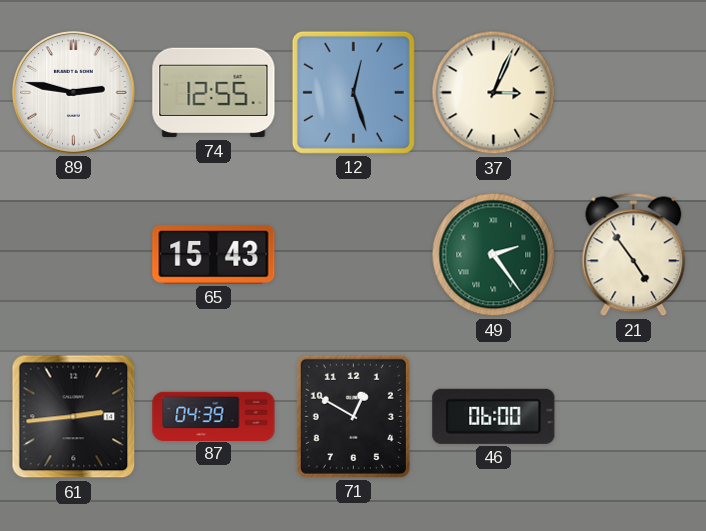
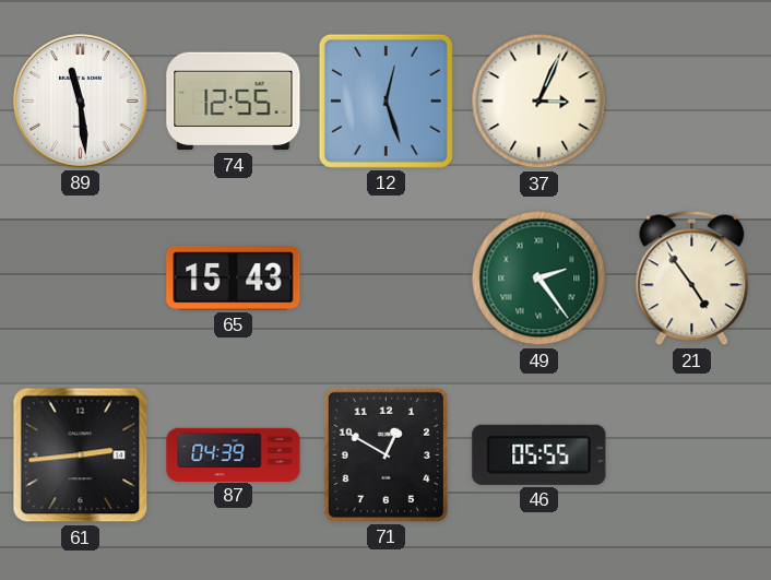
89: 2:47 -> 11:29
46: 06:00 -> 05:55
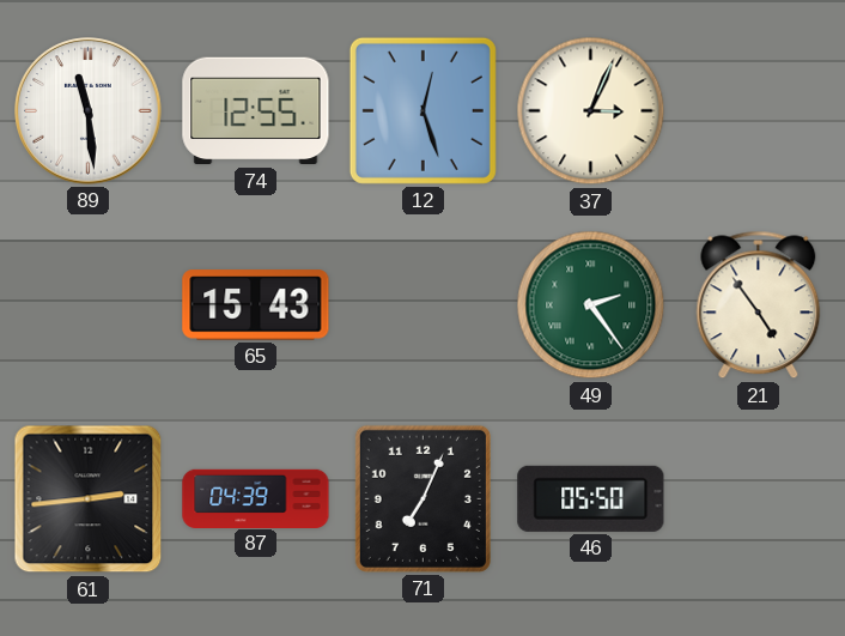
71: 12:50 -> 7:04
46: 05:55 -> 05:50
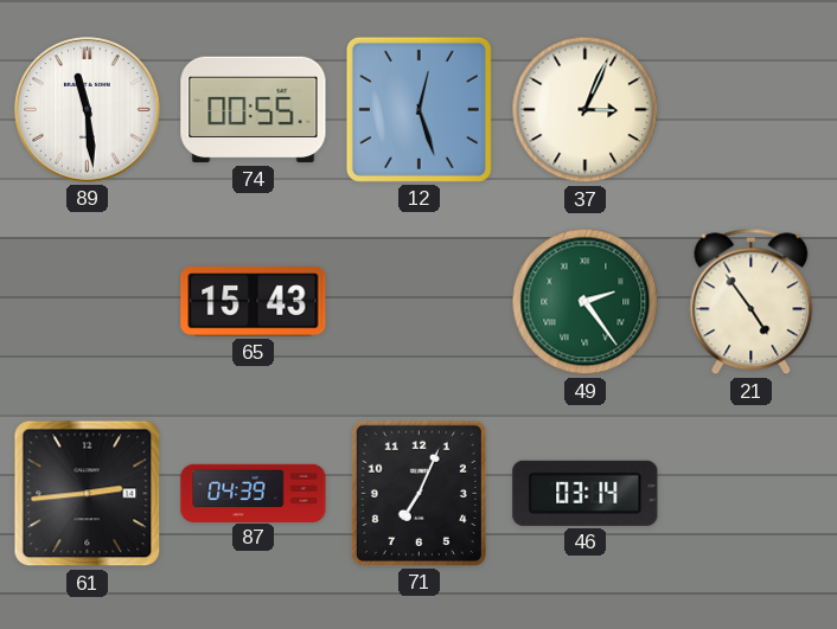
74: 12:55 -> 00:55
46: 05:50 -> 03:14
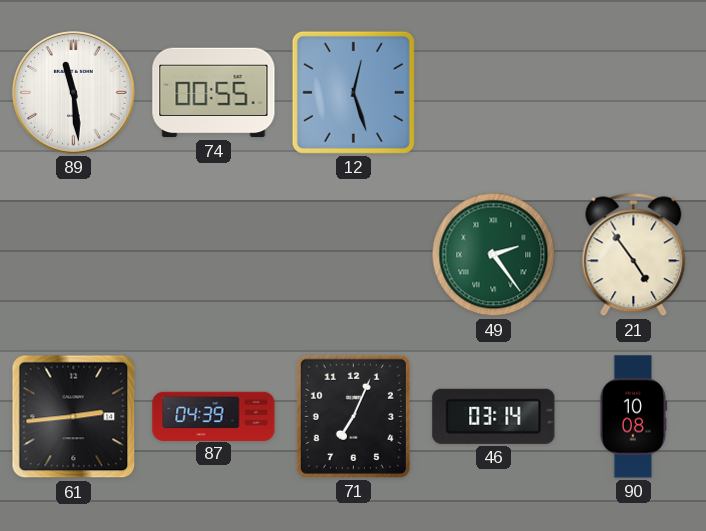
37: 3:04 -> none
65: 15:43 -> none
90: none -> 10:08
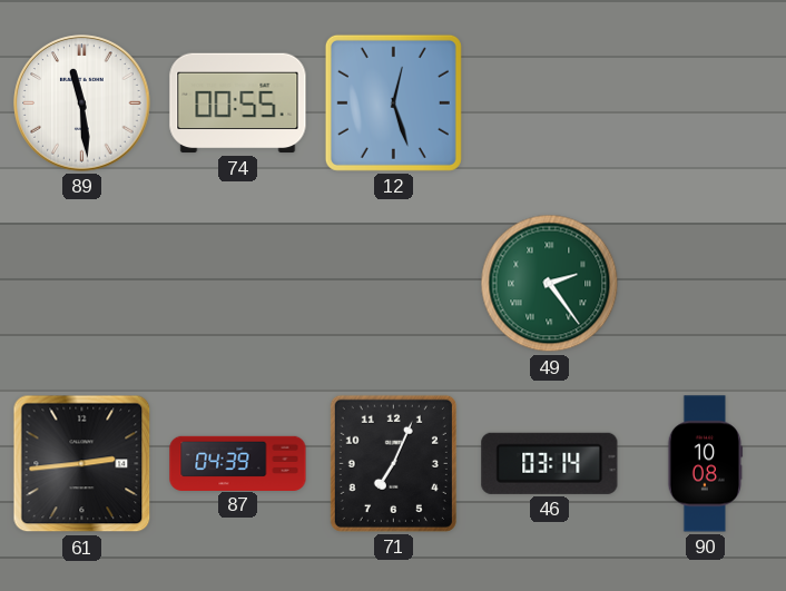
21: 4:54 -> none
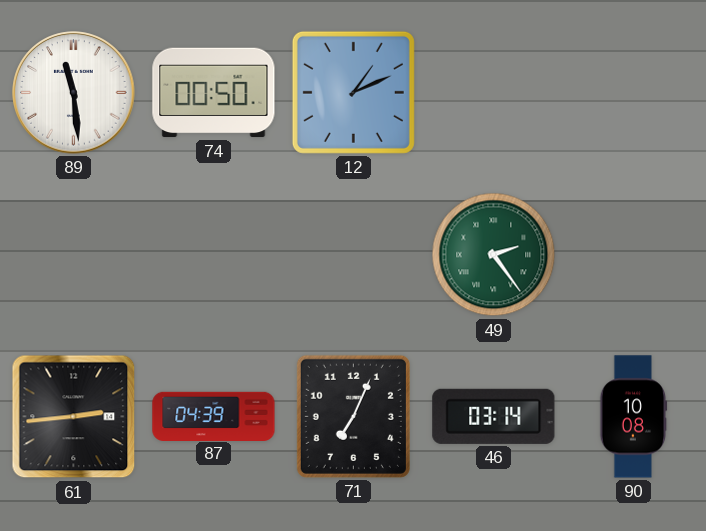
74: 00:55 -> 00:50
12: 12:27 -> 1:11
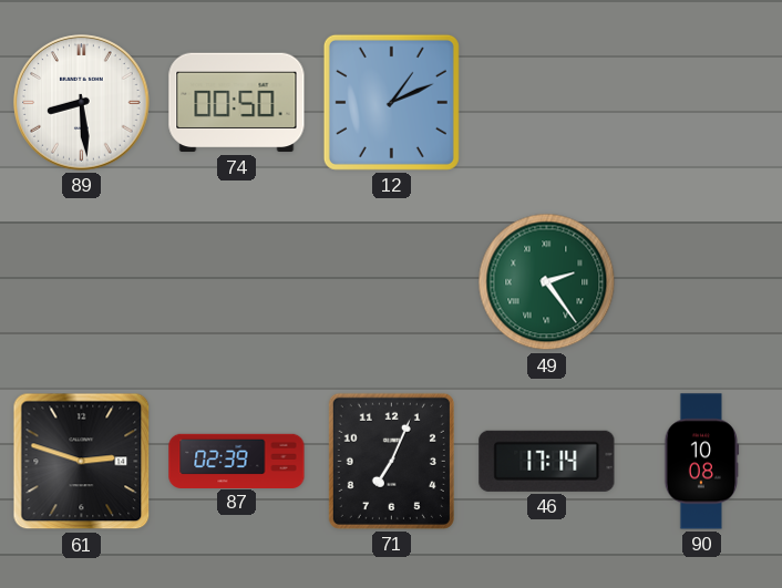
89: 11:29 -> 8:29
61: 2:44 -> 2:48
87: 04:39 -> 02:39
46: 03:14 -> 17:14
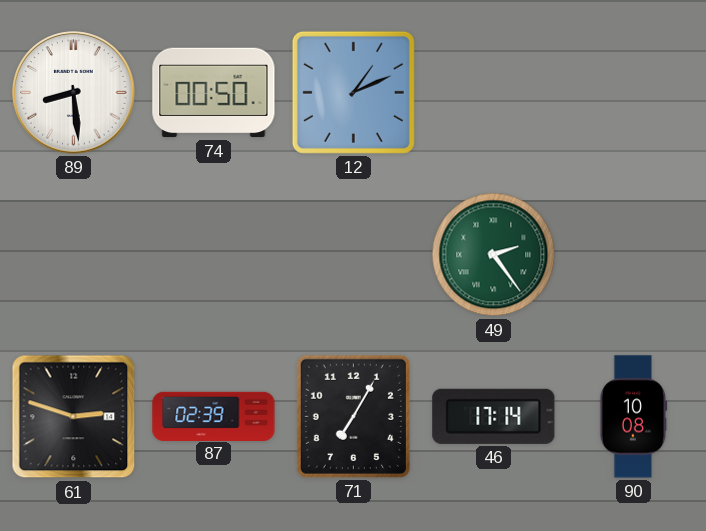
71: 7:04 -> 7:05
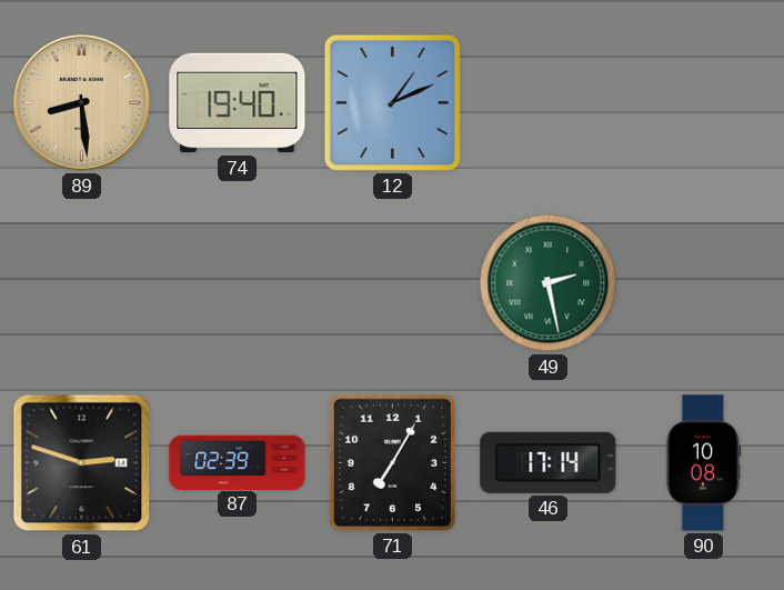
89 dial: white -> champagne
74: 00:50 -> 19:40
49: 2:24 -> 2:28
